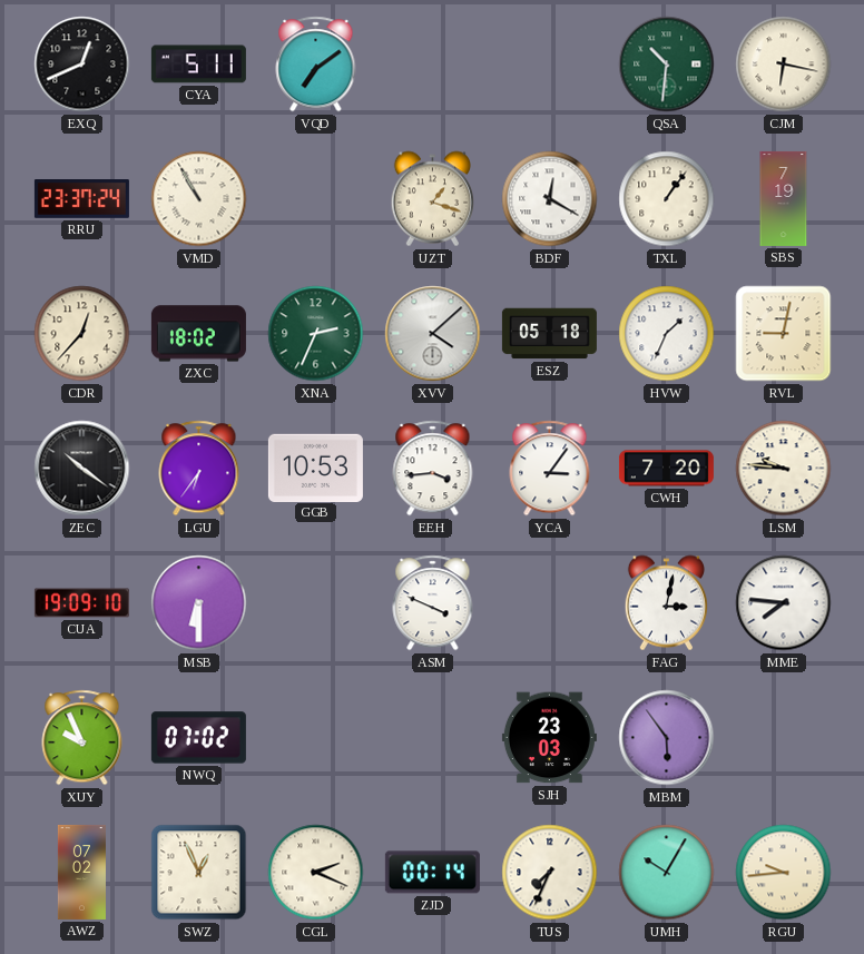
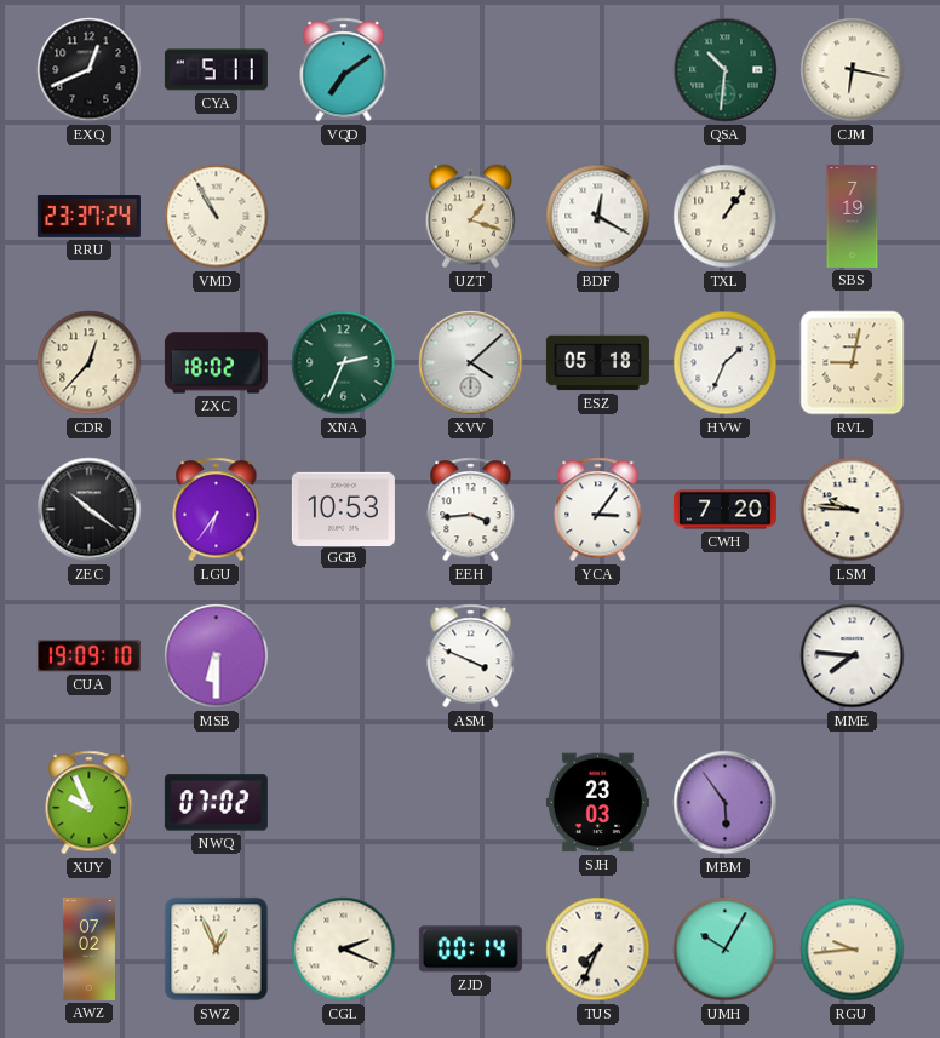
FAG: 3:02 -> none
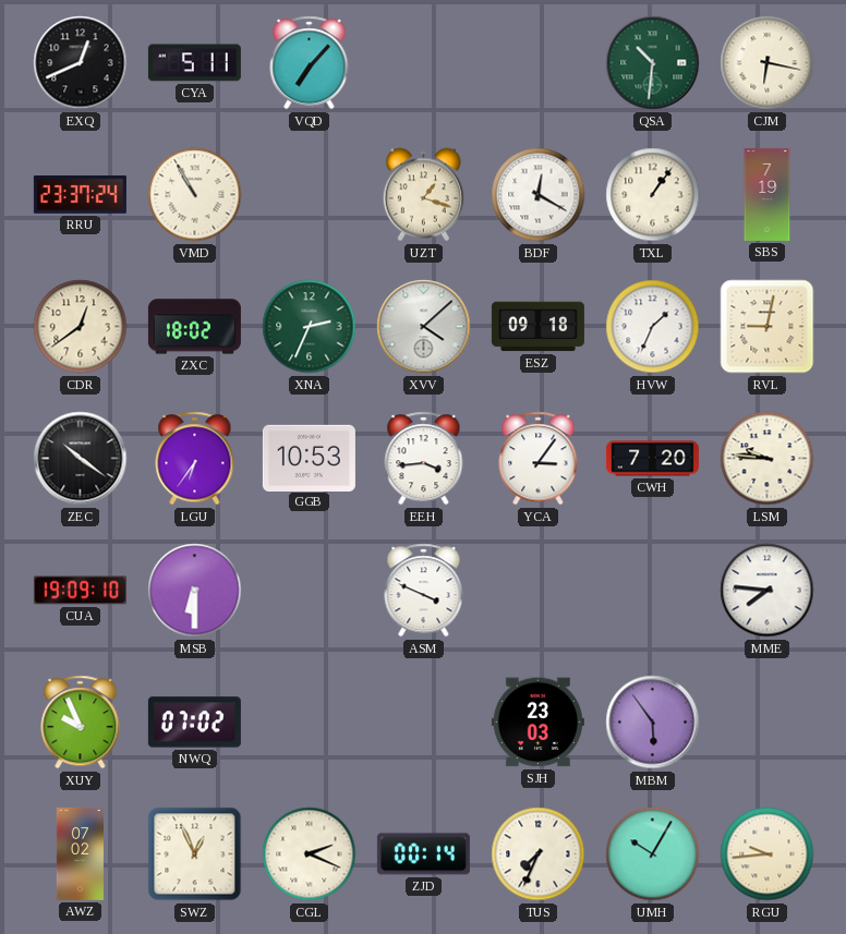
VQD: 7:09 -> 7:07
CDR: 12:37 -> 12:39
ESZ: 05:18 -> 09:18
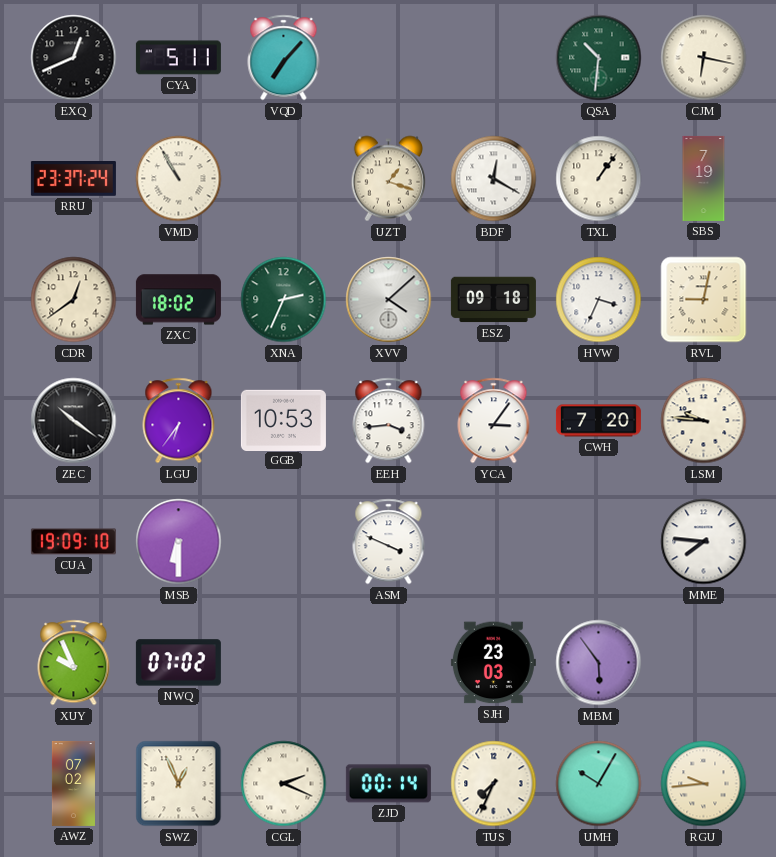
HVW: 1:34 -> 3:34
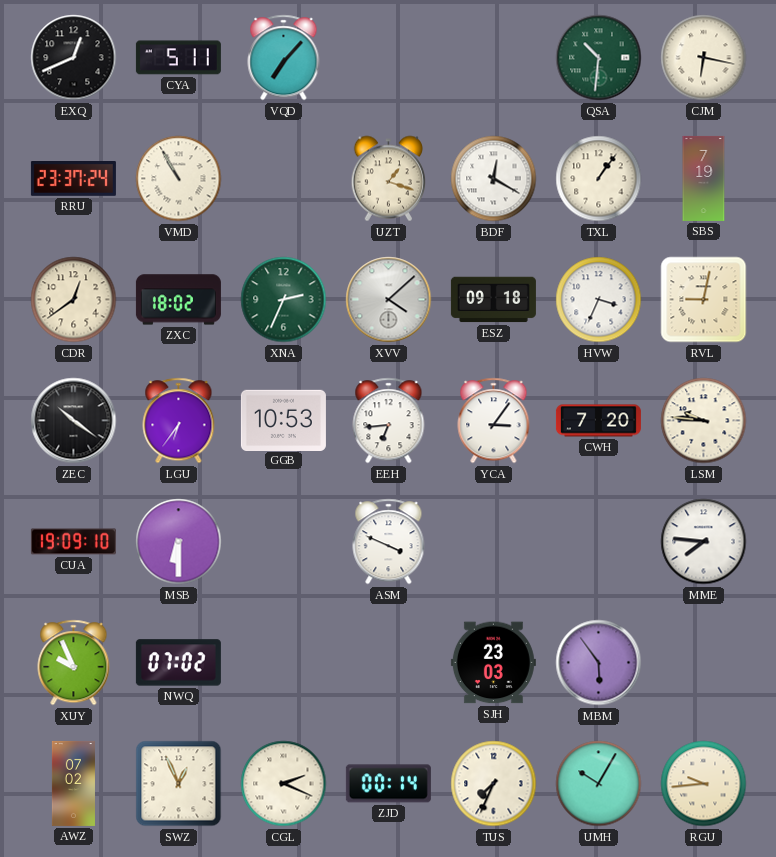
EEH: 3:44 -> 6:44
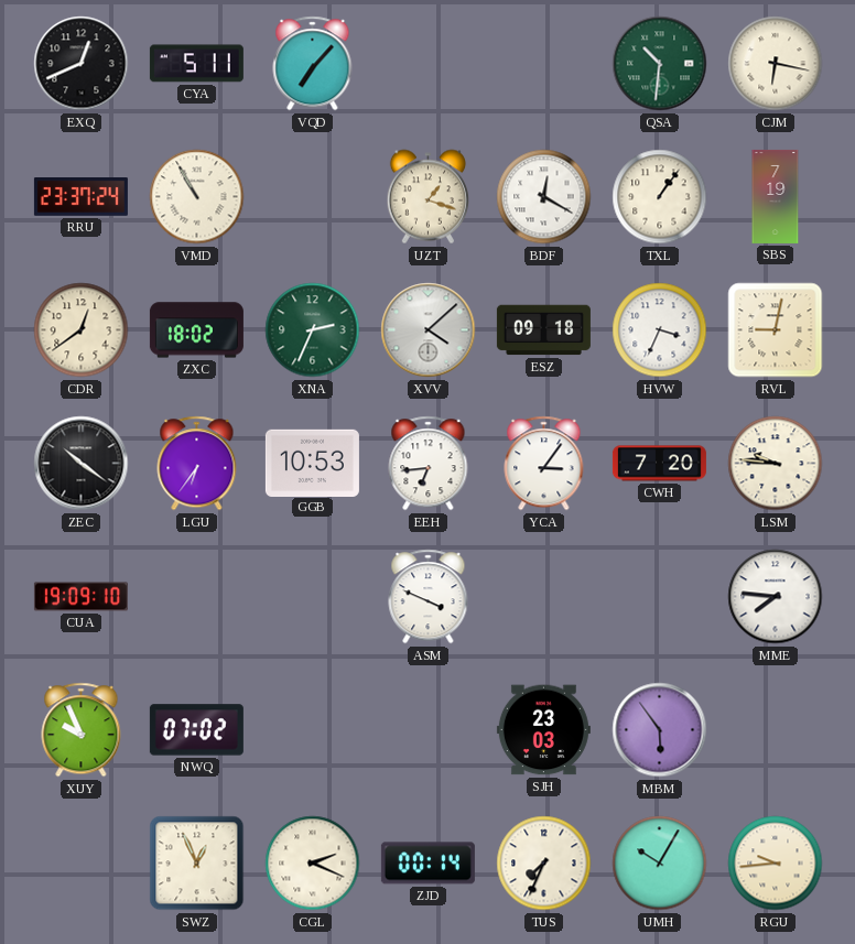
MSB: 6:30 -> none
AWZ: 07:02 -> none
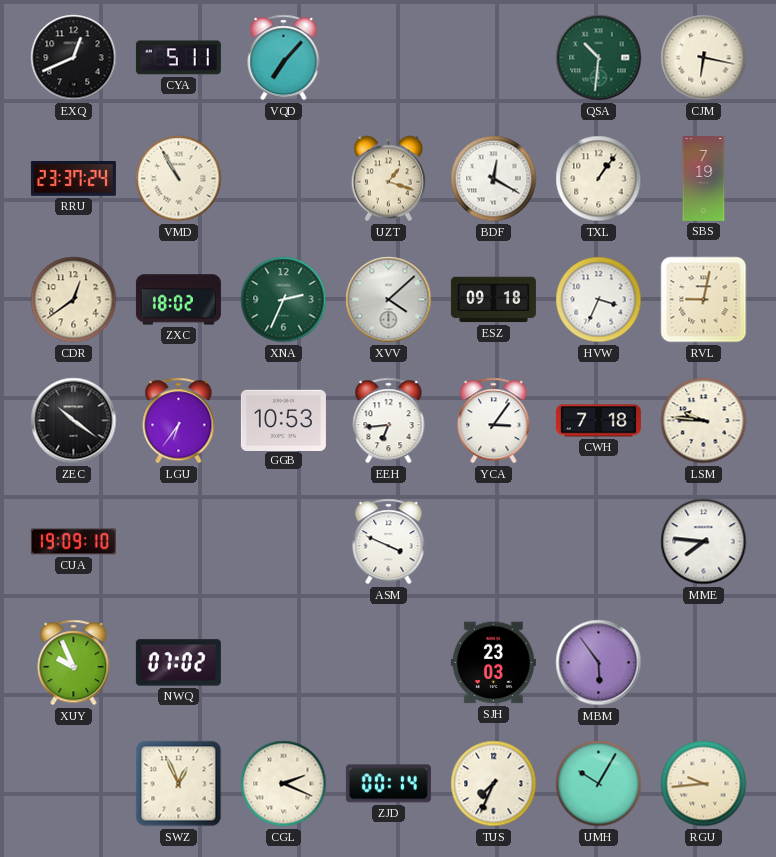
CWH: 7:20 -> 7:18
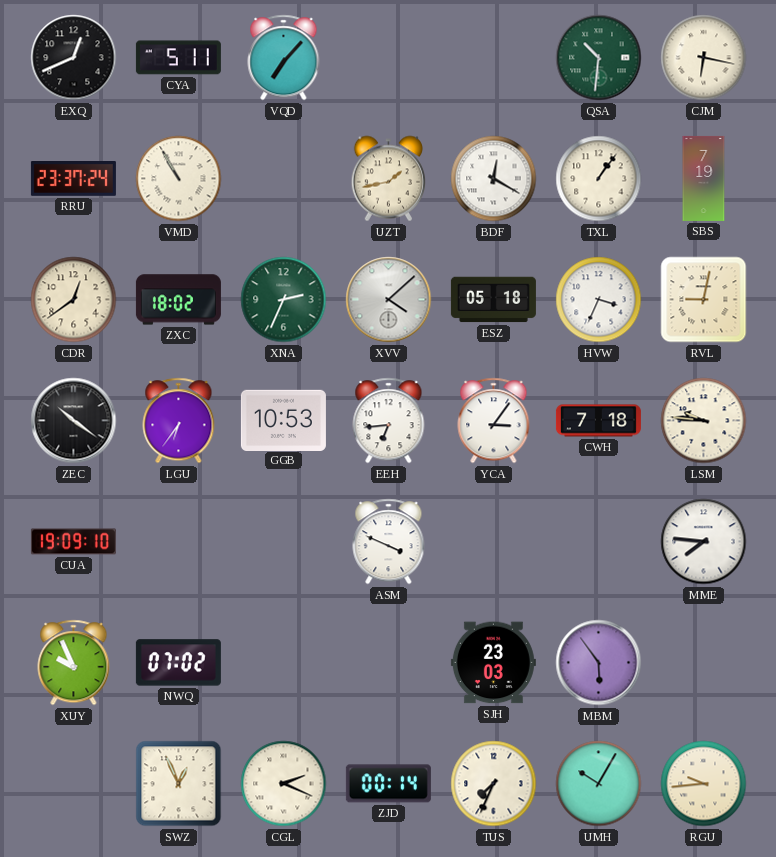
UZT: 1:18 -> 1:43
ESZ: 09:18 -> 05:18
